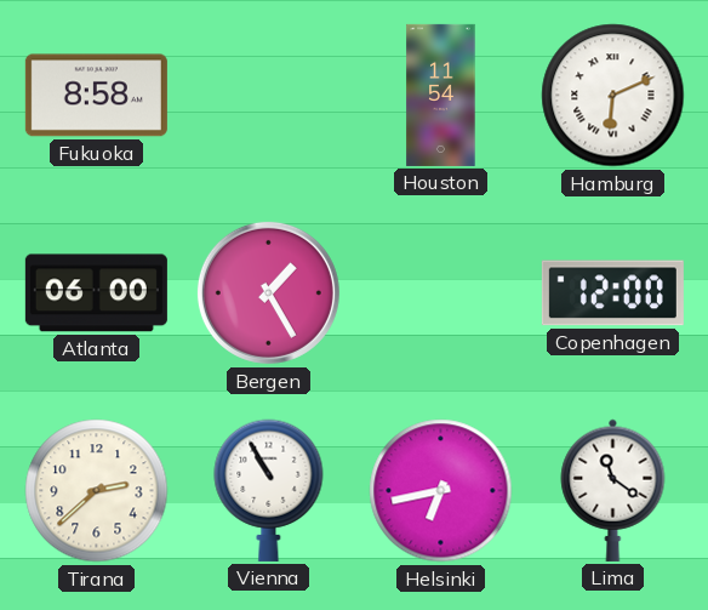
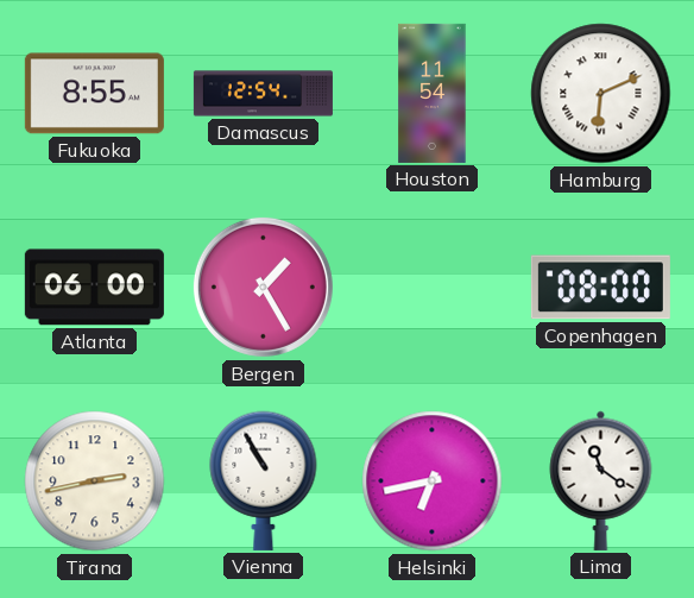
Fukuoka: 8:58 -> 8:55
Damascus: none -> 12:54
Copenhagen: 12:00 -> 08:00
Tirana: 2:38 -> 2:43
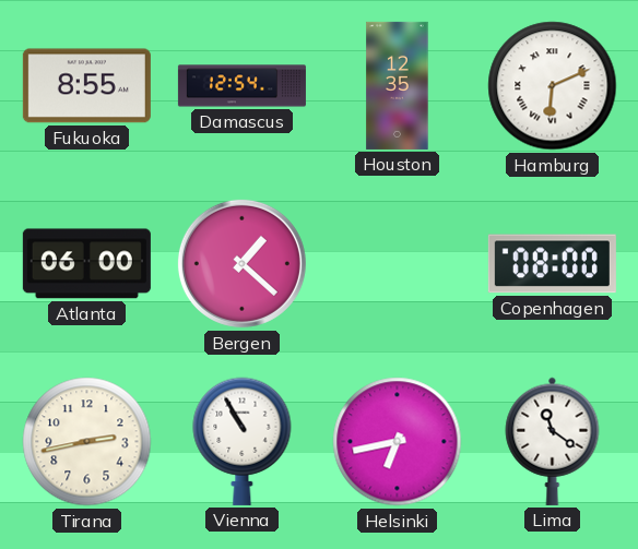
Houston: 11:54 -> 12:35
Bergen: 1:25 -> 1:22
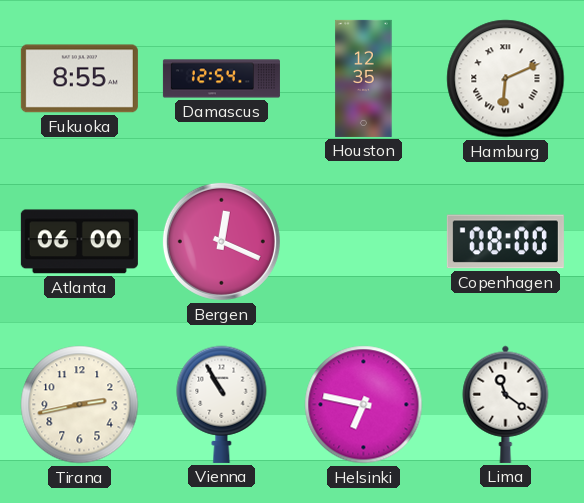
Bergen: 1:22 -> 12:19
Helsinki: 6:43 -> 6:47
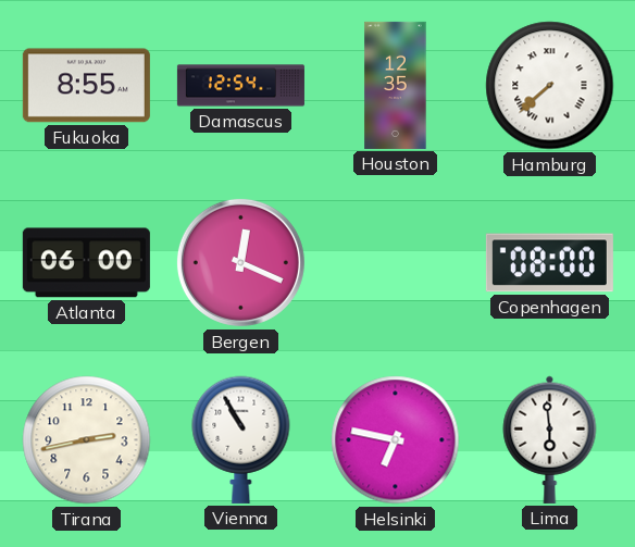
Hamburg: 6:11 -> 7:38
Lima: 11:21 -> 5:59
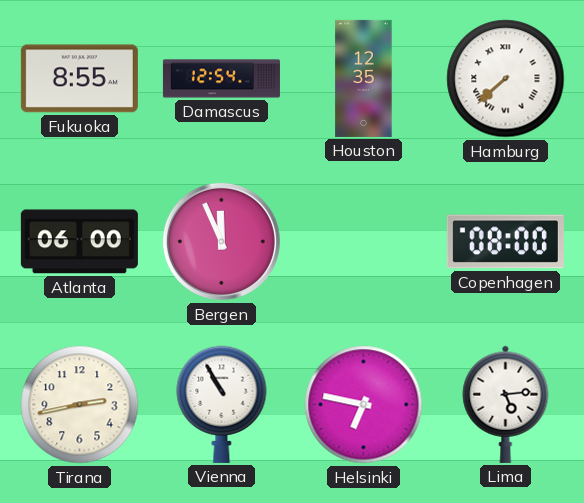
Bergen: 12:19 -> 11:56
Lima: 5:59 -> 5:14
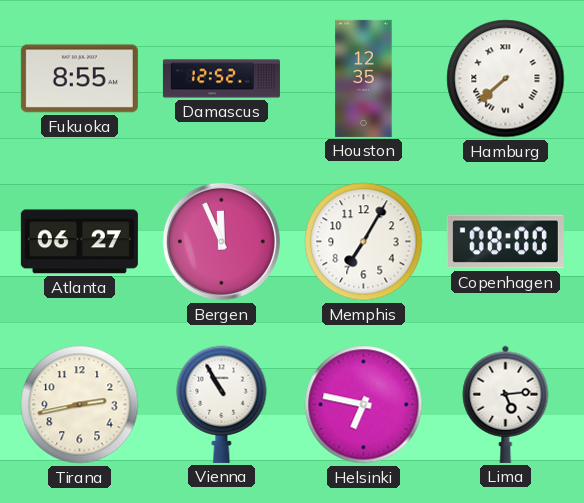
Damascus: 12:54 -> 12:52
Atlanta: 06:00 -> 06:27
Memphis: none -> 7:05
